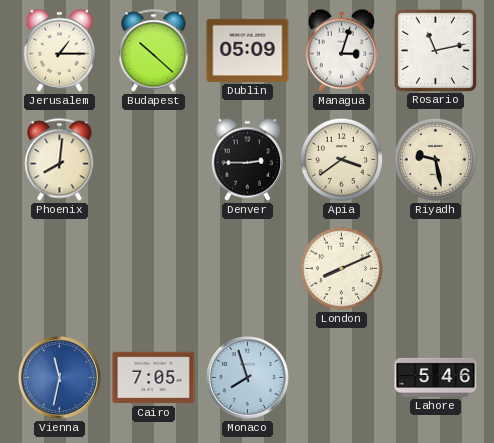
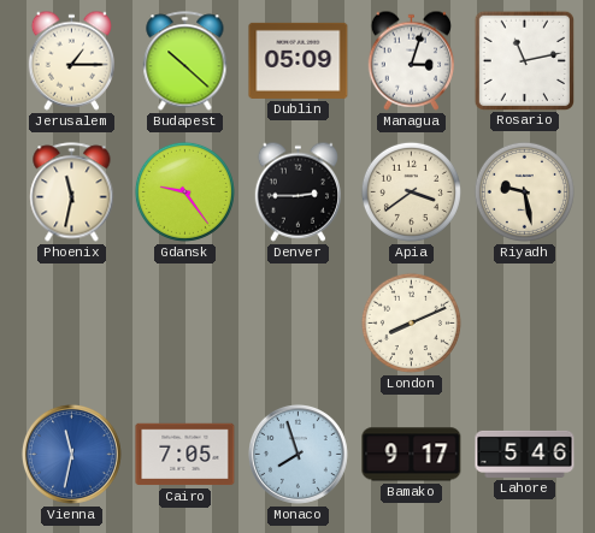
Phoenix: 8:01 -> 11:32
Gdansk: none -> 9:24
Bamako: none -> 9:17
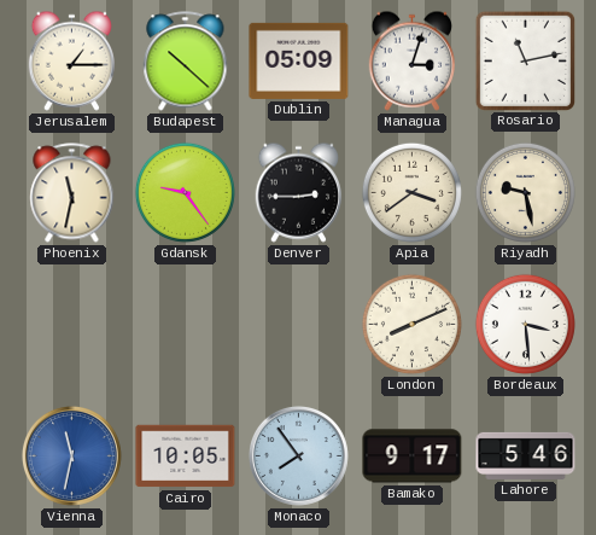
Bordeaux: none -> 3:29
Cairo: 7:05 -> 10:05
Monaco: 7:57 -> 7:54
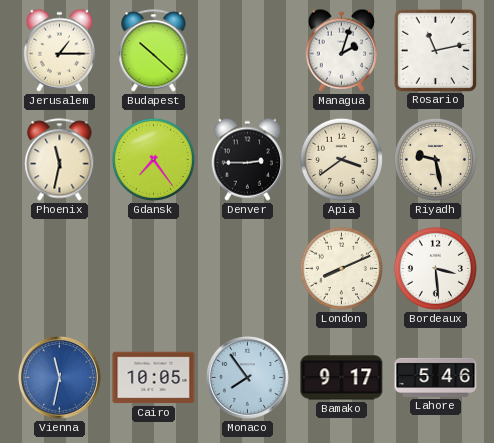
Dublin: 05:09 -> none
Managua: 3:03 -> 2:03
Gdansk: 9:24 -> 7:24
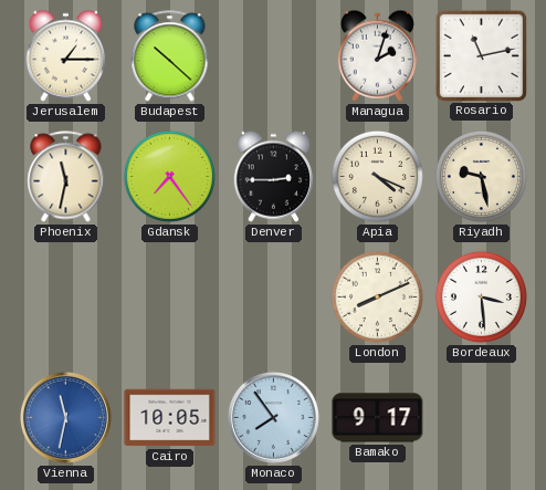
Apia: 3:39 -> 4:19
Lahore: 5:46 -> none
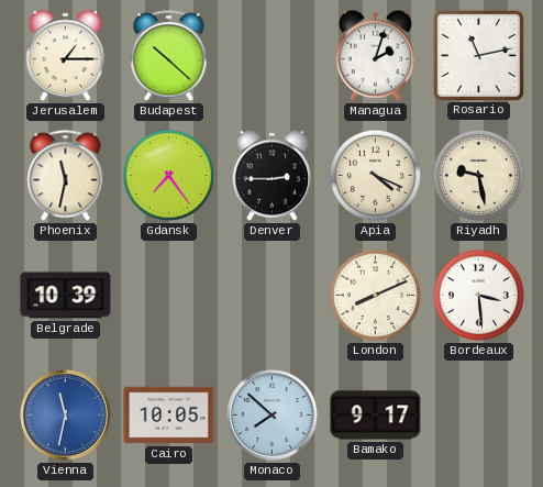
Belgrade: none -> 10:39
Monaco: 7:54 -> 7:52
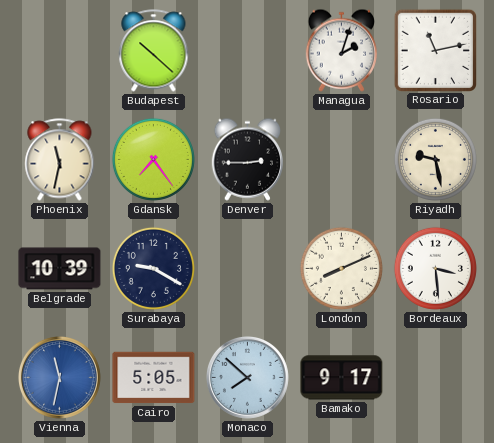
Jerusalem: 1:15 -> none
Apia: 4:19 -> none
Surabaya: none -> 9:20
Cairo: 10:05 -> 5:05
